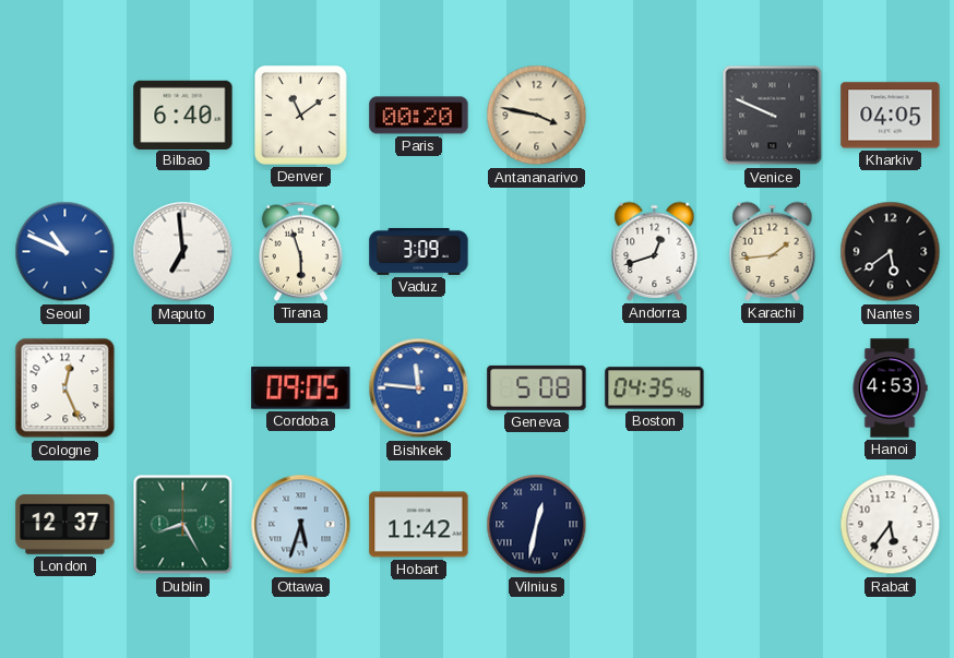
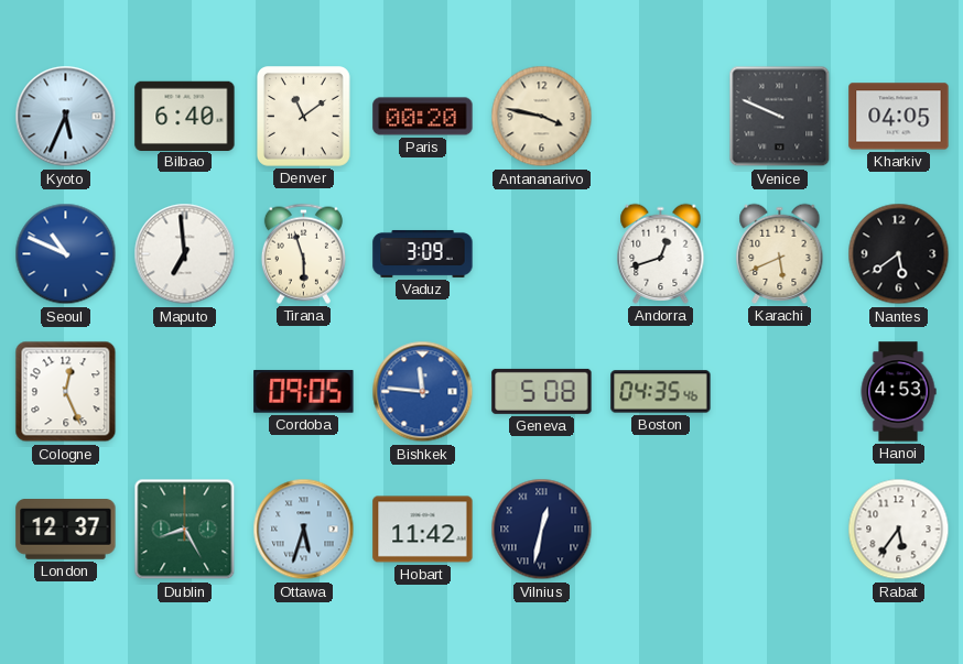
Kyoto: none -> 5:34
Karachi: 1:44 -> 5:41
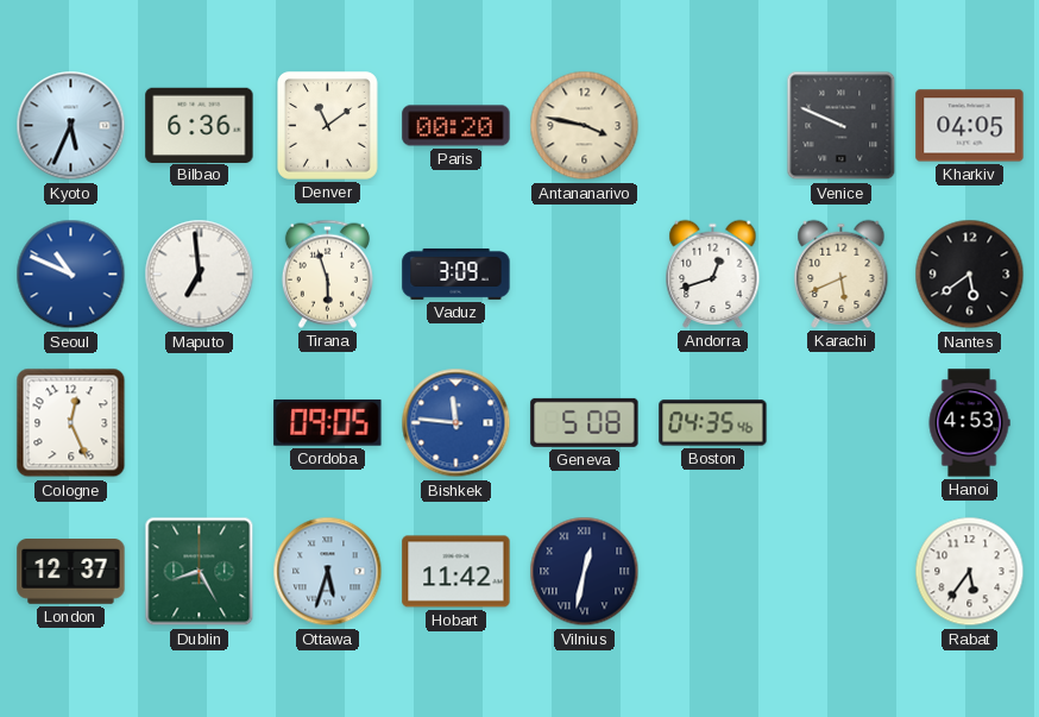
Bilbao: 6:40 -> 6:36
